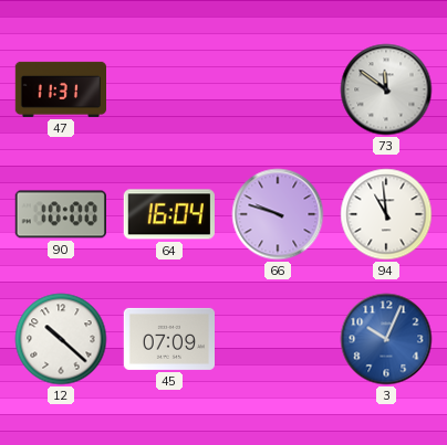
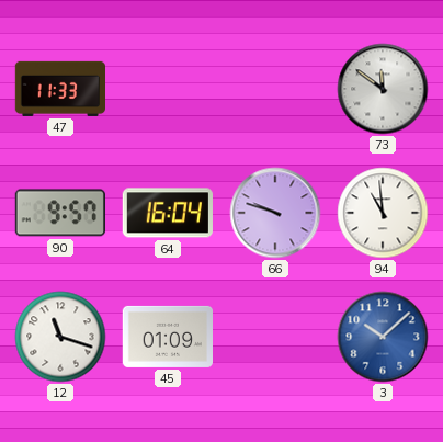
47: 11:31 -> 11:33
90: 10:00 -> 9:57
12: 10:22 -> 11:18
45: 07:09 -> 01:09
3: 10:04 -> 10:08
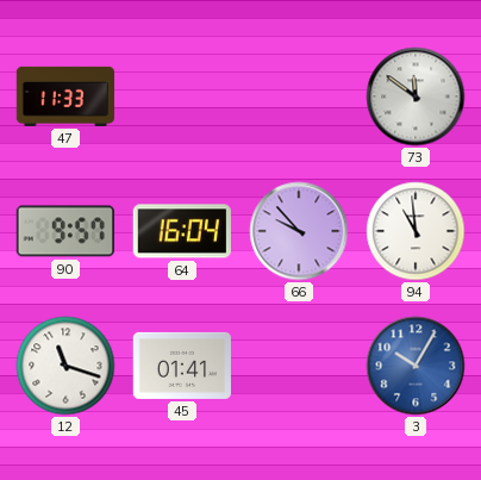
66: 9:48 -> 9:53
45: 01:09 -> 01:41
3: 10:08 -> 10:05
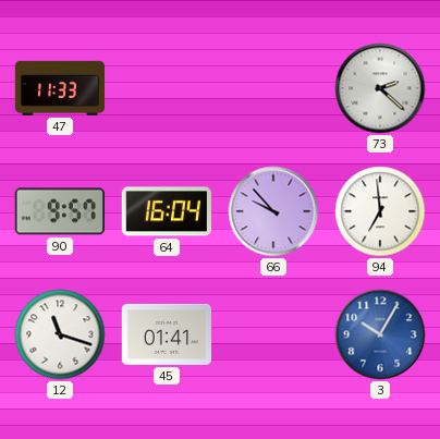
73: 11:51 -> 2:22
94: 10:59 -> 6:59
